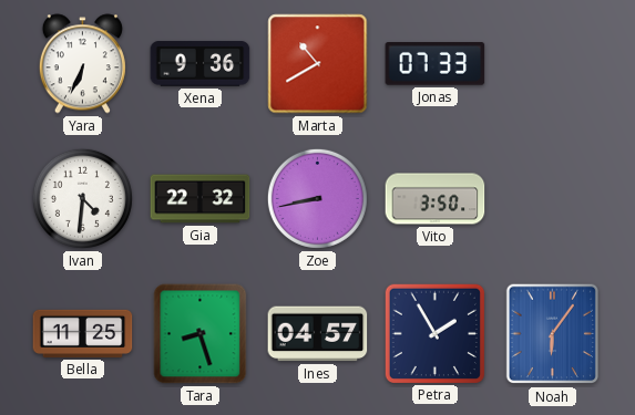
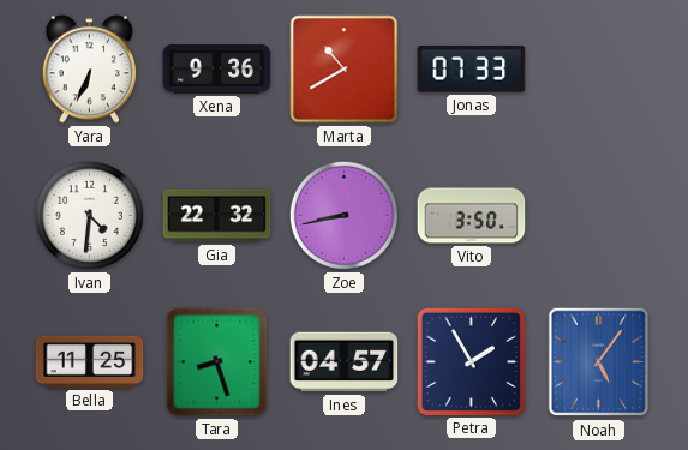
Noah: 6:06 -> 5:06
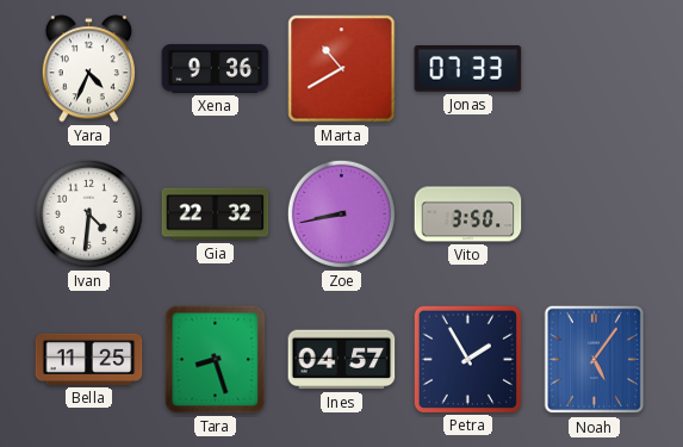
Yara: 6:34 -> 4:34
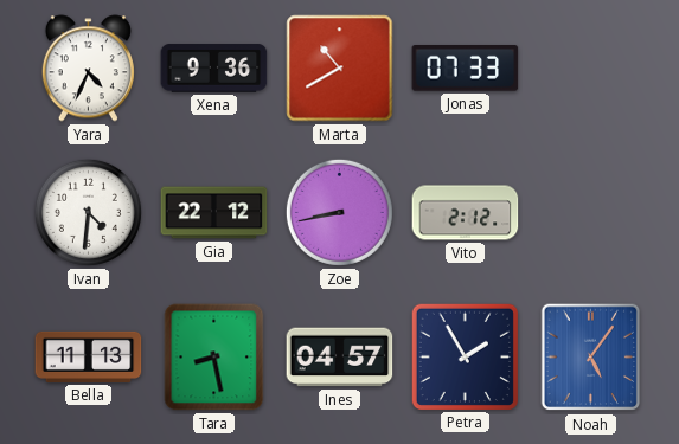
Gia: 22:32 -> 22:12
Vito: 3:50 -> 2:12
Bella: 11:25 -> 11:13
Tara: 8:27 -> 8:28
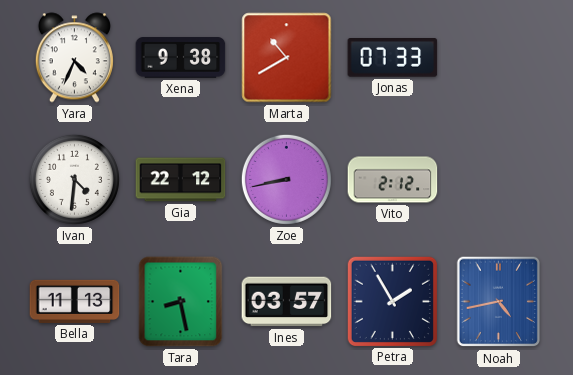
Xena: 9:36 -> 9:38
Ines: 04:57 -> 03:57
Noah: 5:06 -> 4:43
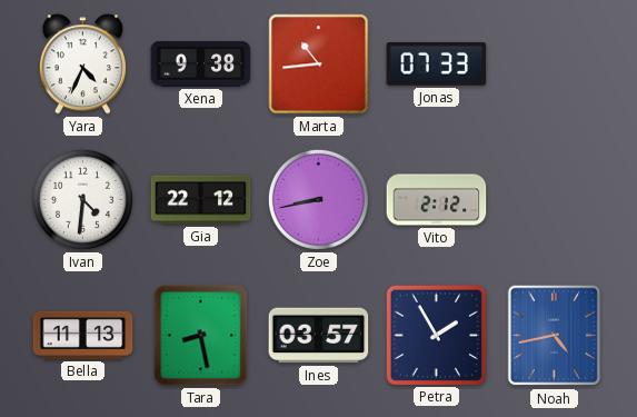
Marta: 10:40 -> 10:44
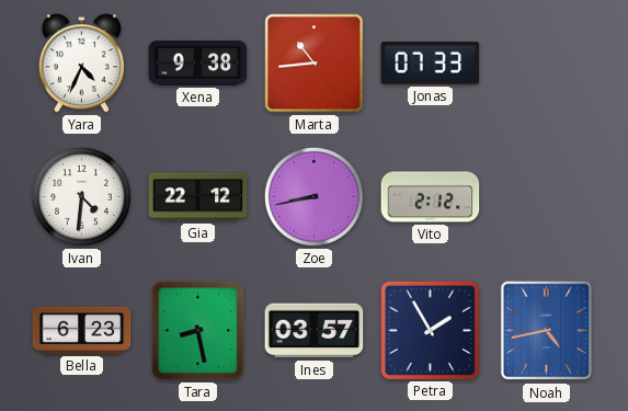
Bella: 11:13 -> 6:23
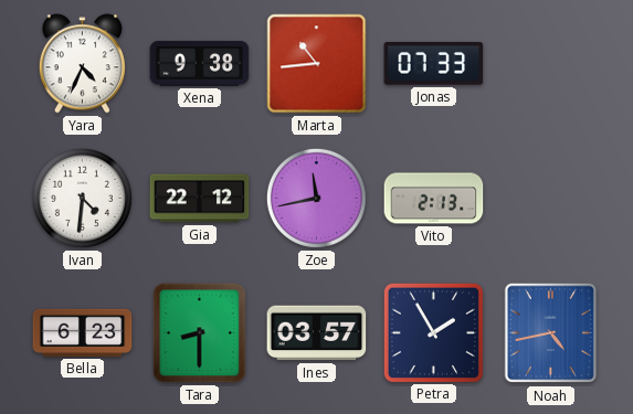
Zoe: 8:43 -> 11:43
Vito: 2:12 -> 2:13
Tara: 8:28 -> 8:30
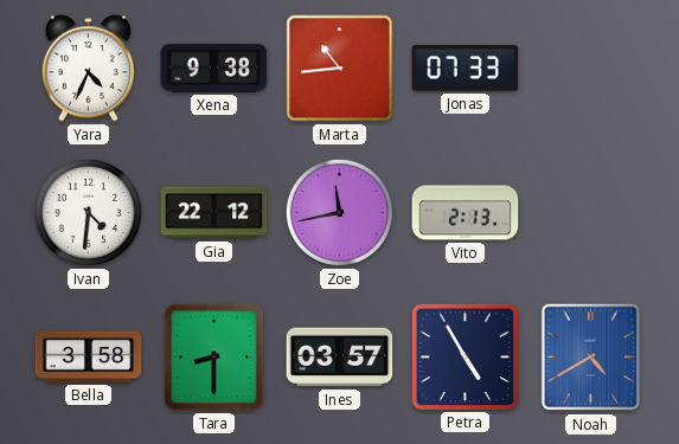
Bella: 6:23 -> 3:58
Petra: 1:55 -> 4:55
Noah: 4:43 -> 4:40
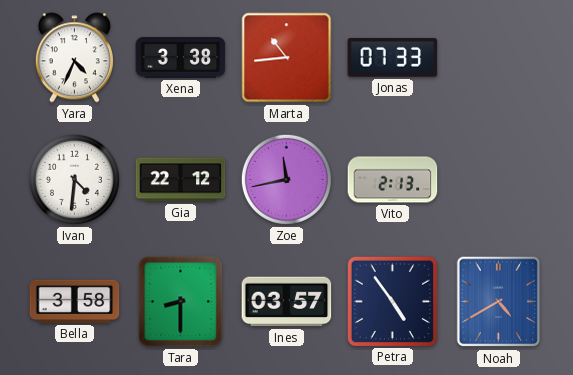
Xena: 9:38 -> 3:38
Petra: 4:55 -> 4:54
